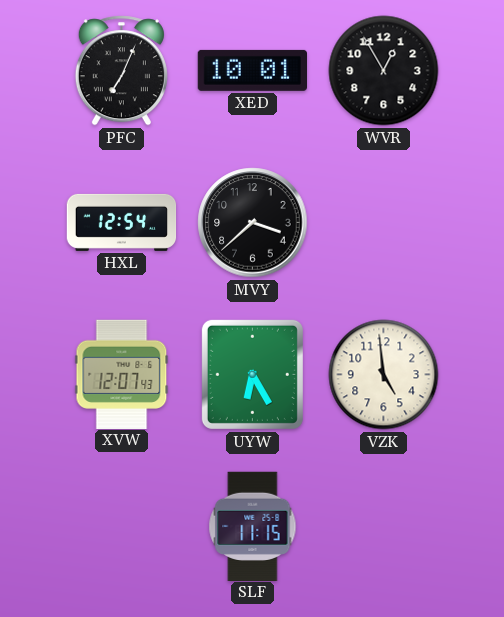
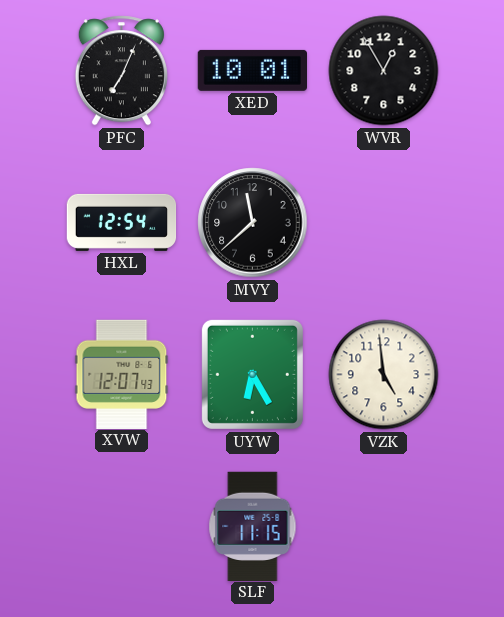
MVY: 3:38 -> 11:38
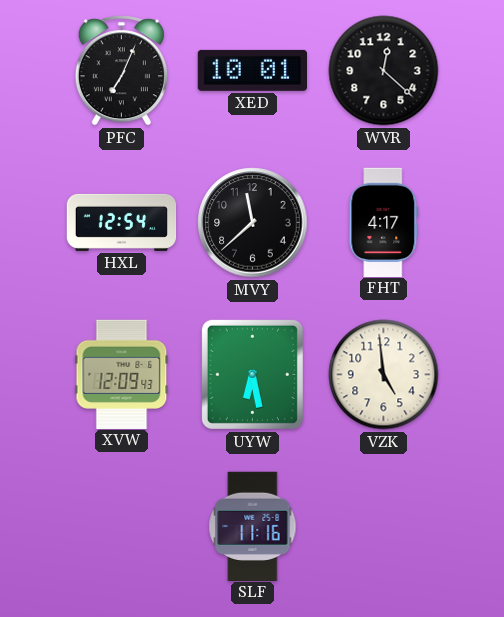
WVR: 12:55 -> 12:22
FHT: none -> 4:17
XVW: 12:07 -> 12:09
UYW: 6:25 -> 6:28
SLF: 11:15 -> 11:16
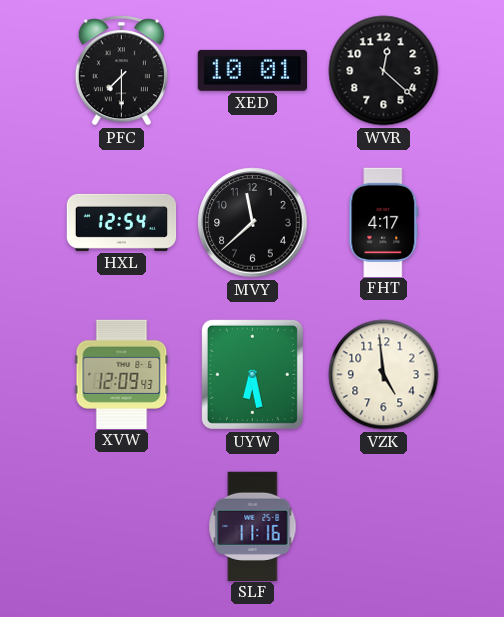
PFC: 7:04 -> 7:30
